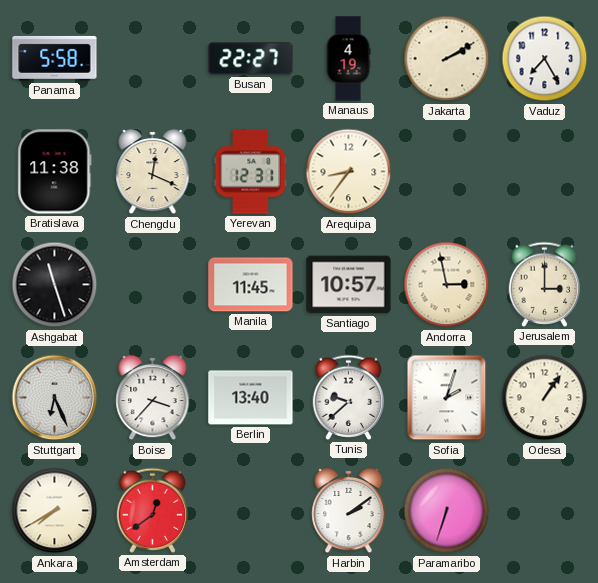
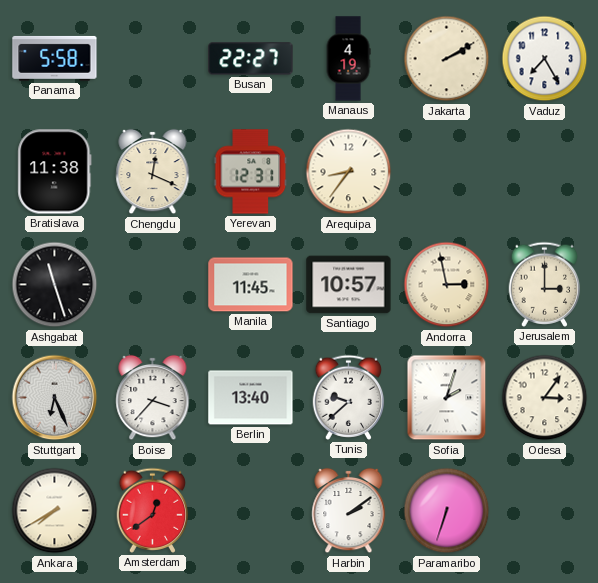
Odesa: 1:06 -> 3:06
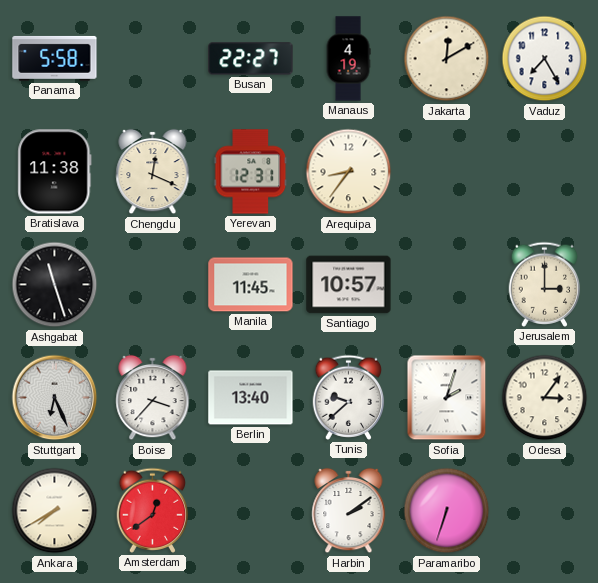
Jakarta: 2:10 -> 12:10
Andorra: 2:58 -> none
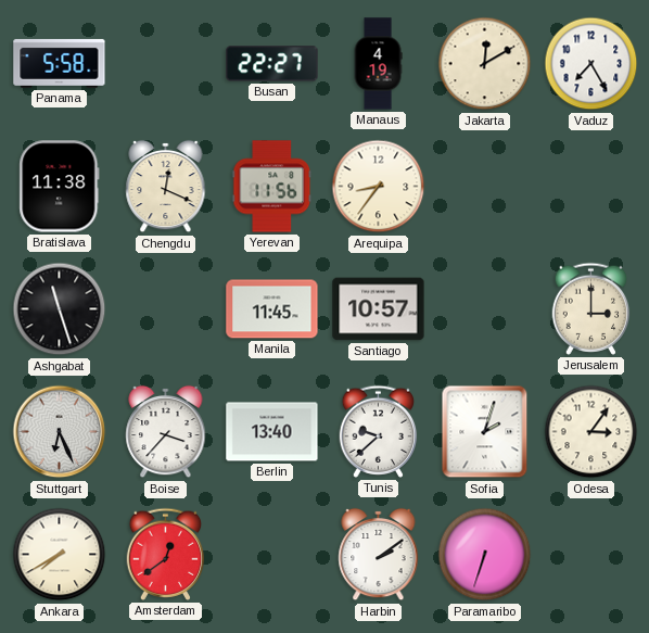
Yerevan: 12:31 -> 11:56
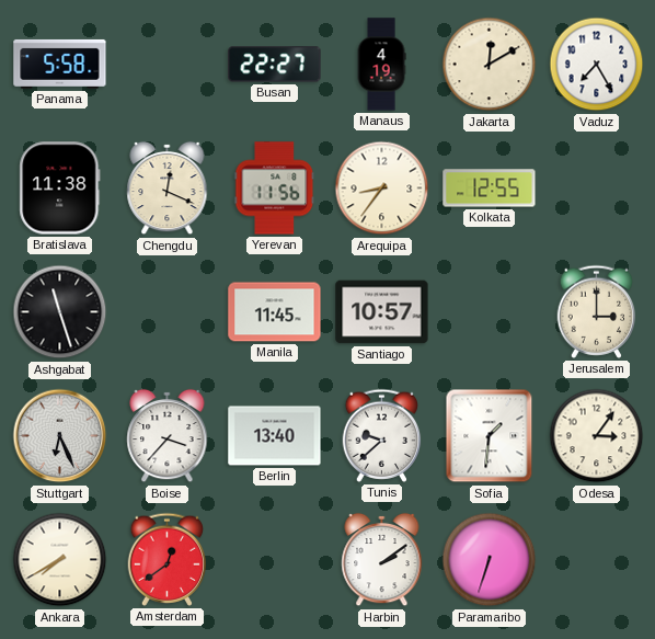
Kolkata: none -> 12:55
Sofia: 2:03 -> 1:31
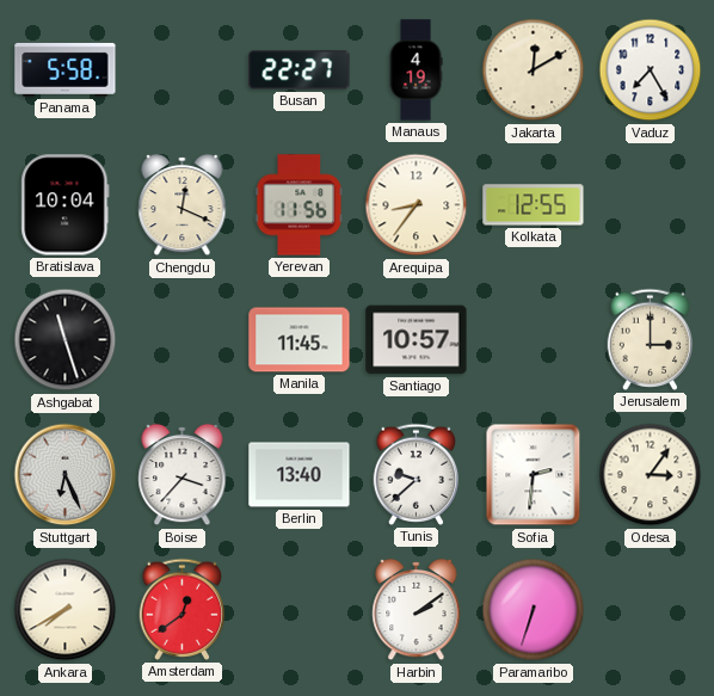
Bratislava: 11:38 -> 10:04
Sofia: 1:31 -> 2:31
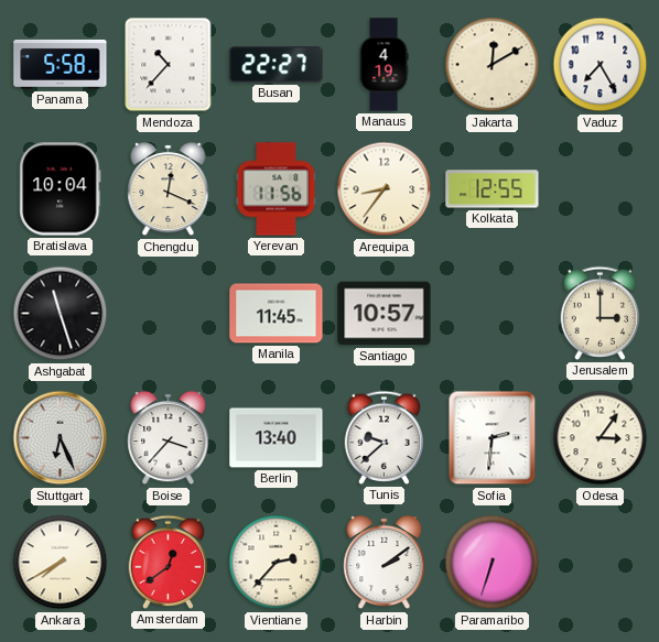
Mendoza: none -> 10:37
Vientiane: none -> 2:37
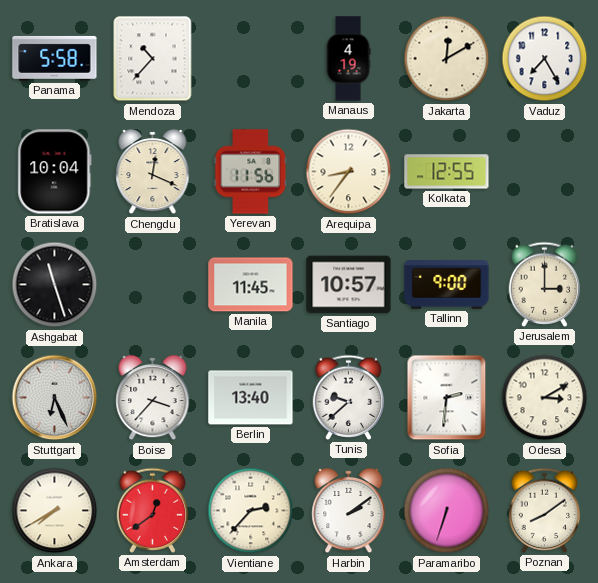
Busan: 22:27 -> none
Tallinn: none -> 9:00
Odesa: 3:06 -> 3:10
Poznan: none -> 8:09
